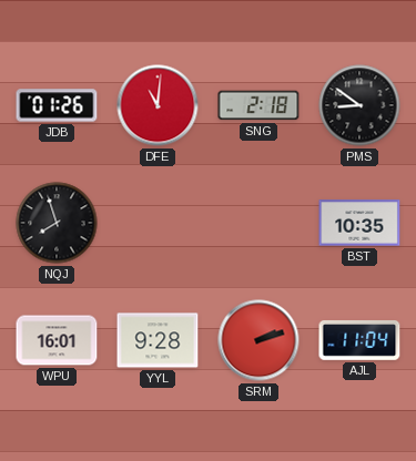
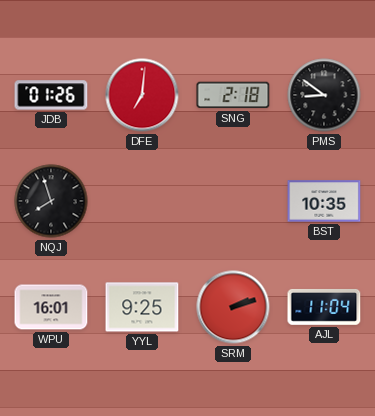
DFE: 11:01 -> 7:01
YYL: 9:28 -> 9:25
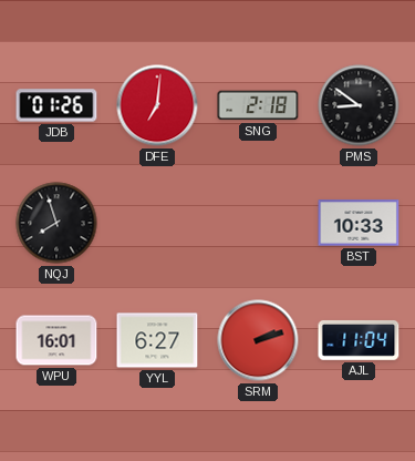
BST: 10:35 -> 10:33
YYL: 9:25 -> 6:27
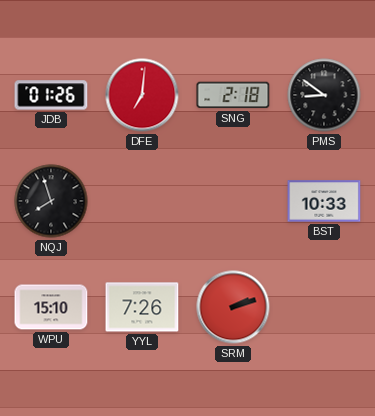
WPU: 16:01 -> 15:10
YYL: 6:27 -> 7:26
AJL: 11:04 -> none
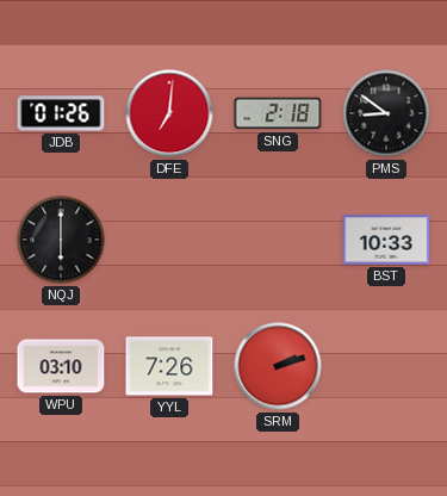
NQJ: 7:57 -> 6:00
WPU: 15:10 -> 03:10
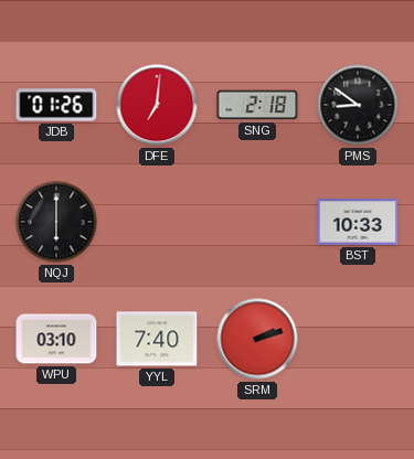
YYL: 7:26 -> 7:40
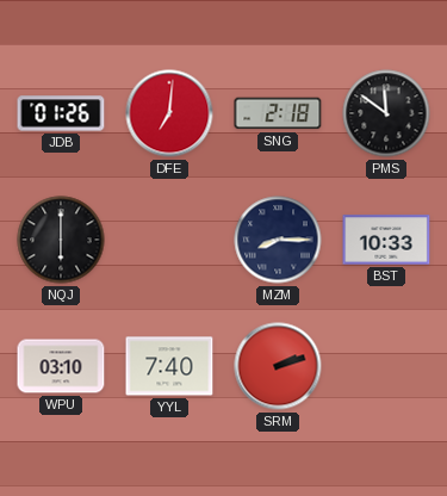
PMS: 8:51 -> 11:51
MZM: none -> 8:15
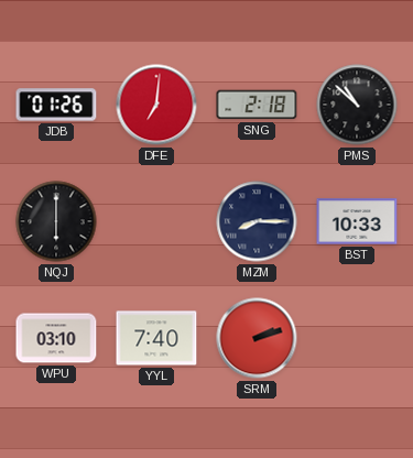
PMS: 11:51 -> 10:52
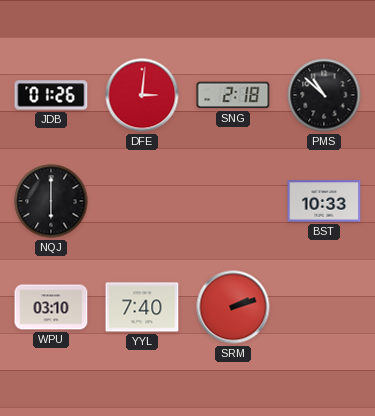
DFE: 7:01 -> 3:01
MZM: 8:15 -> none
